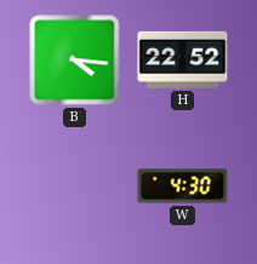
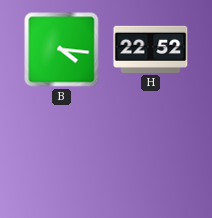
W: 4:30 -> none
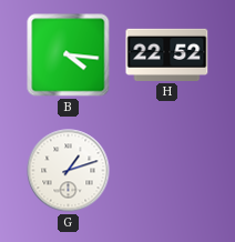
G: none -> 1:12
